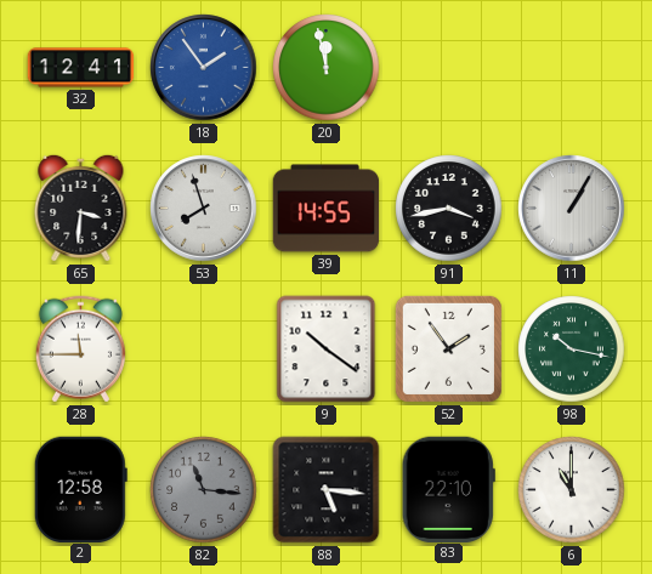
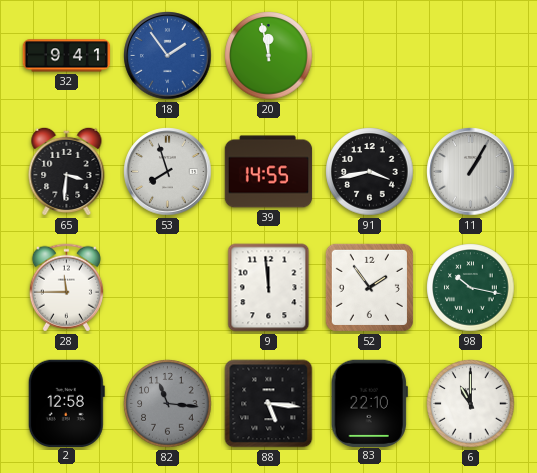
32: 12:41 -> 9:41
9: 10:21 -> 11:59
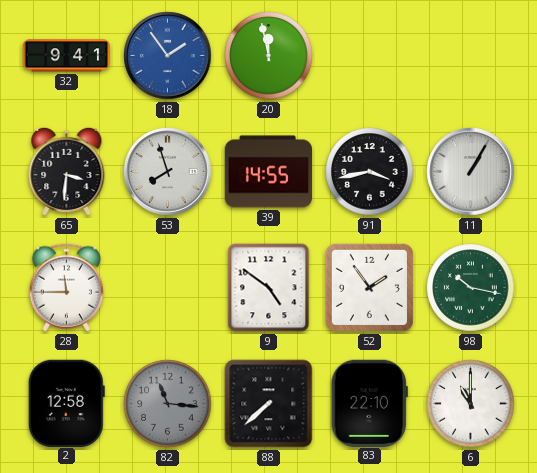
9: 11:59 -> 4:51
88: 5:16 -> 7:38
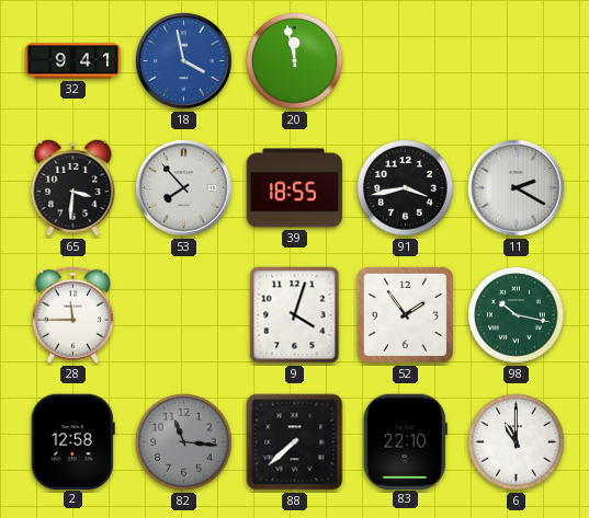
18: 1:54 -> 3:58
53: 7:57 -> 7:53
39: 14:55 -> 18:55
11: 1:05 -> 2:20
9: 4:51 -> 4:03
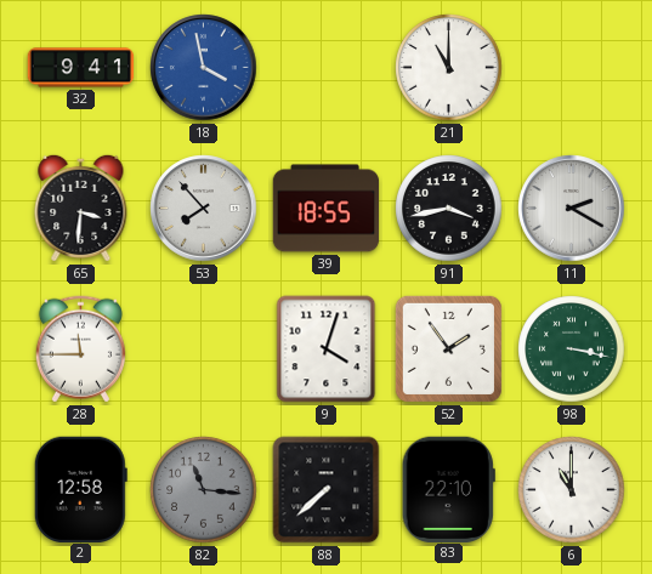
20: 11:58 -> none
21: none -> 11:00
98: 10:17 -> 3:17
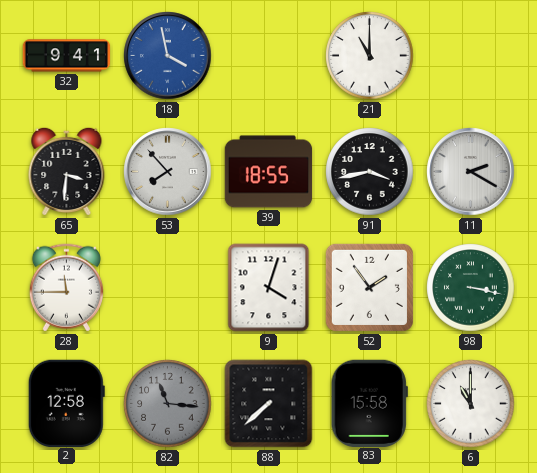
83: 22:10 -> 15:58
